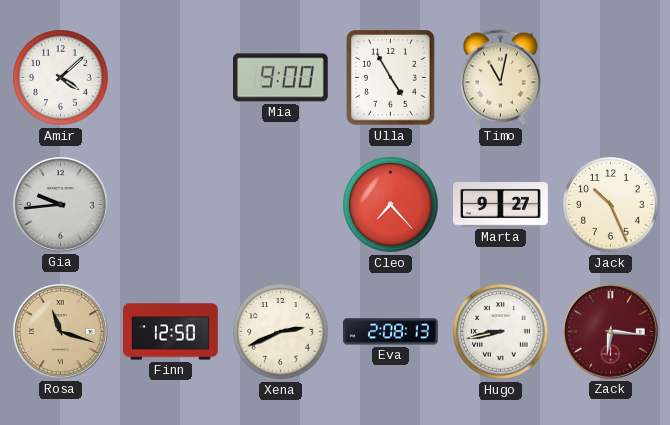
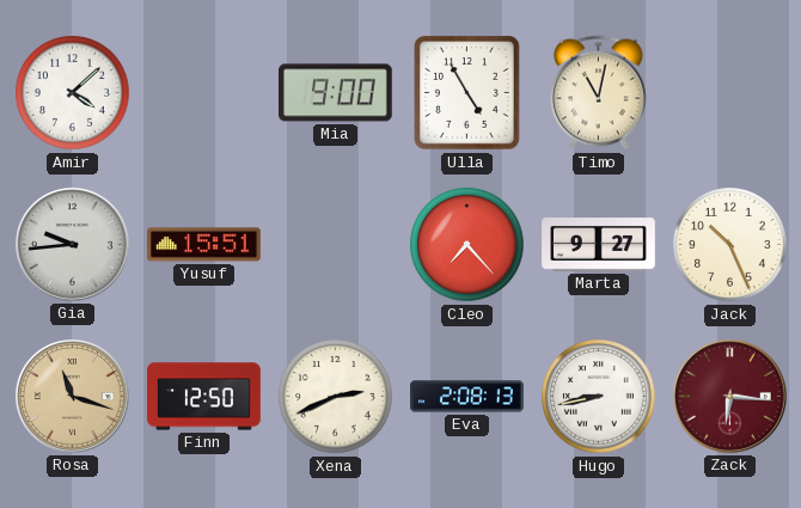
Yusuf: none -> 15:51
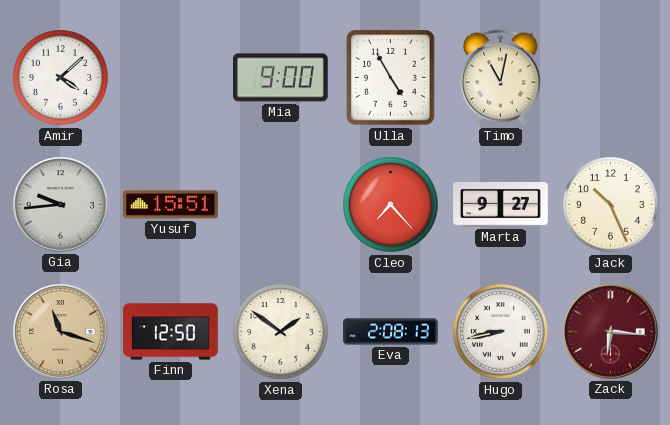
Xena: 2:41 -> 1:51
